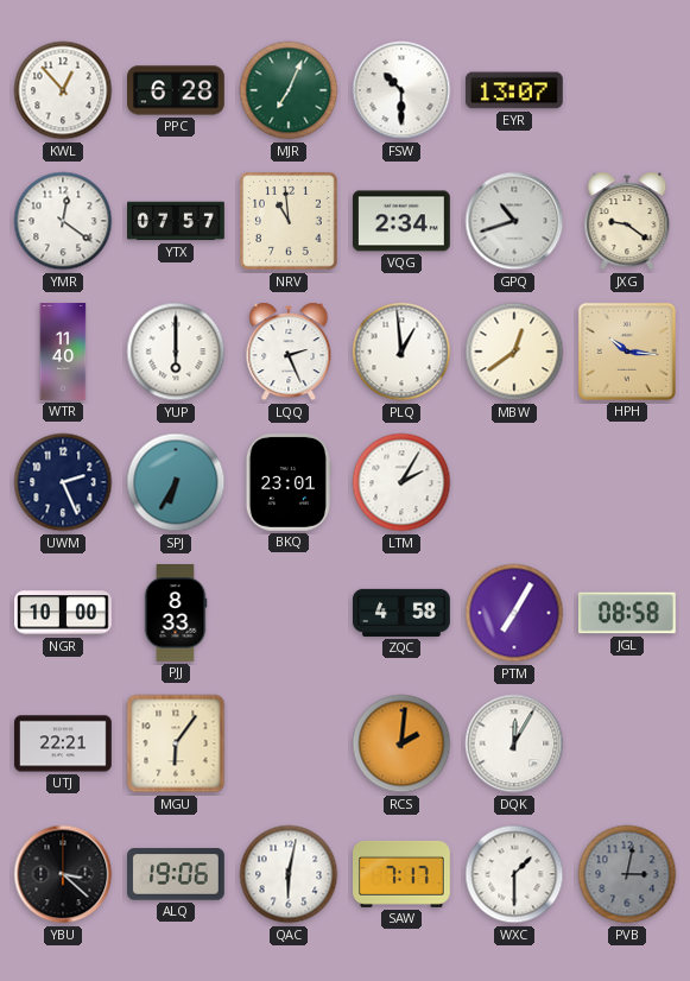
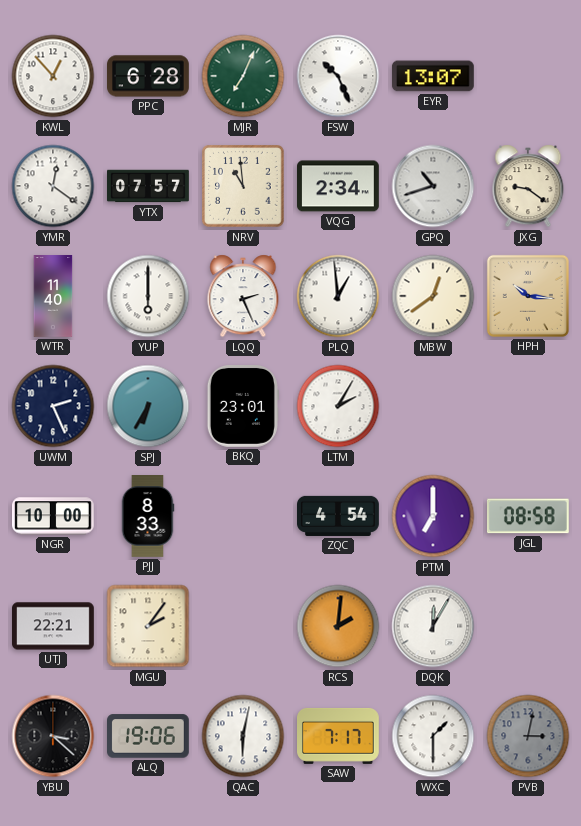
FSW: 10:30 -> 10:26
ZQC: 4:58 -> 4:54
PTM: 7:05 -> 7:00
MGU: 6:06 -> 2:06
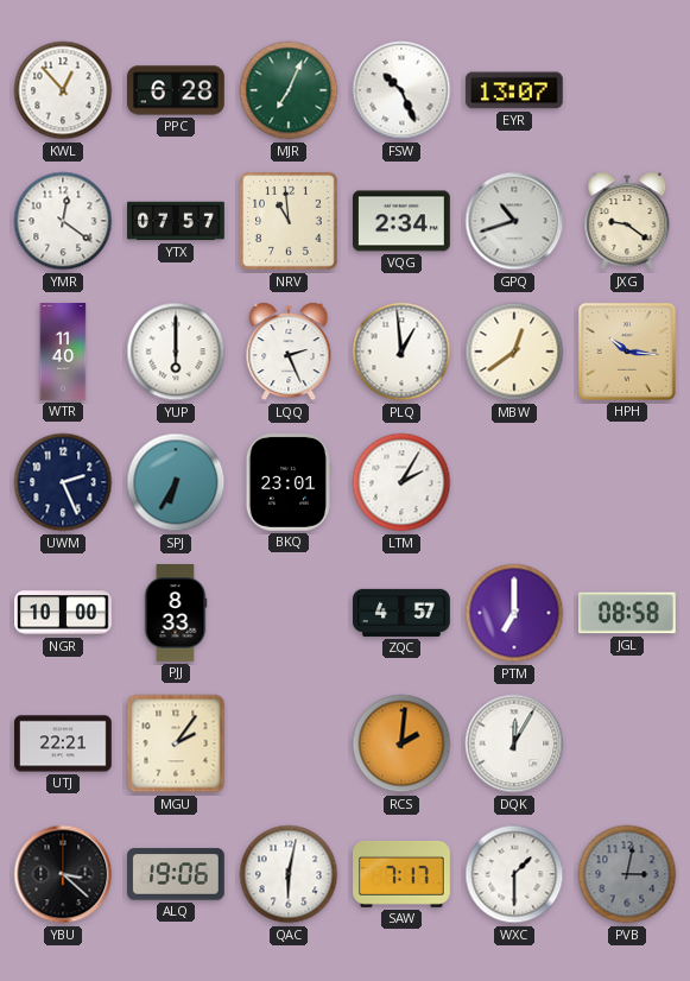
ZQC: 4:54 -> 4:57
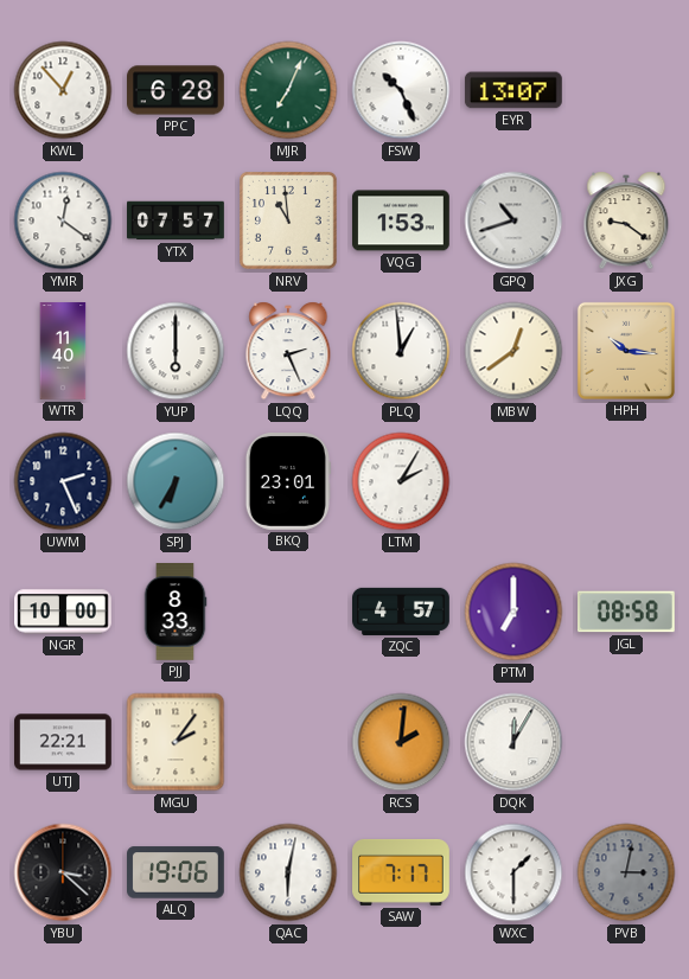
VQG: 2:34 -> 1:53
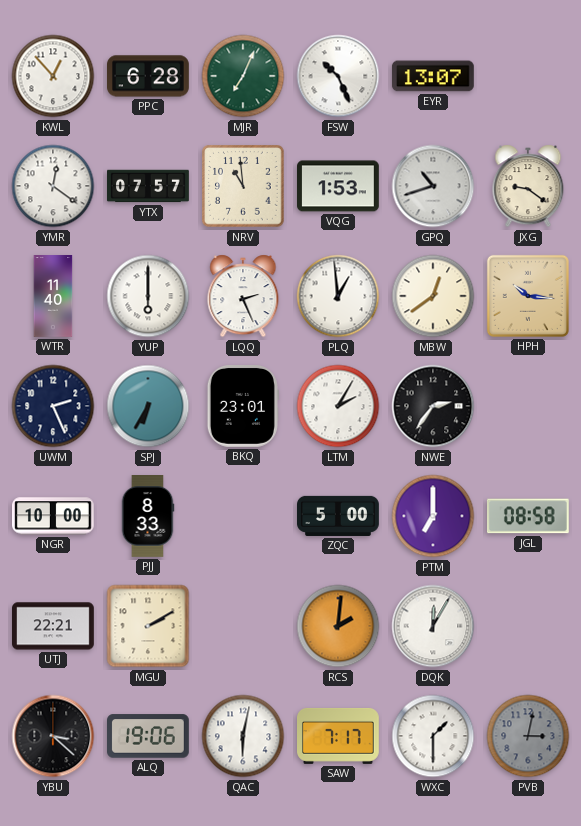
NWE: none -> 2:36
ZQC: 4:57 -> 5:00
MGU: 2:06 -> 2:10
